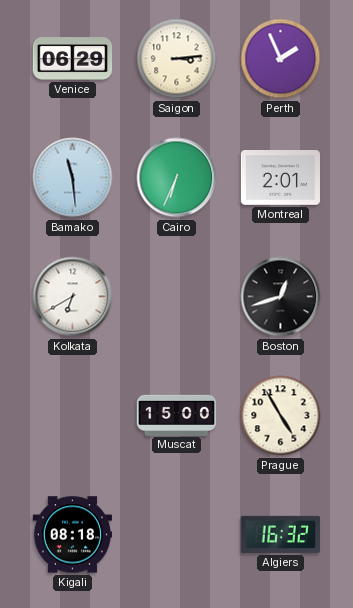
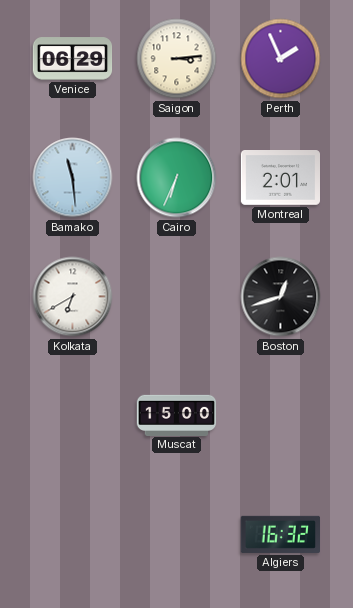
Prague: 4:55 -> none
Kigali: 08:18 -> none
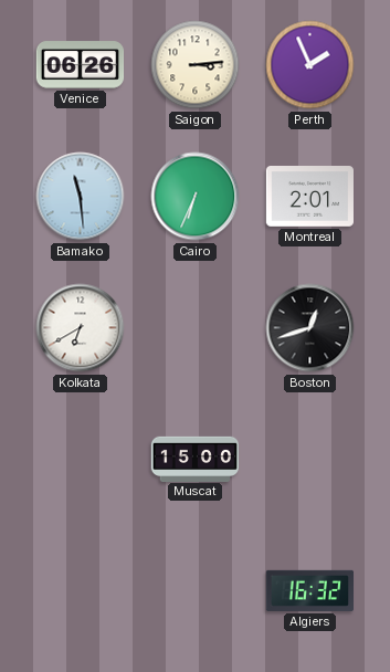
Venice: 06:29 -> 06:26
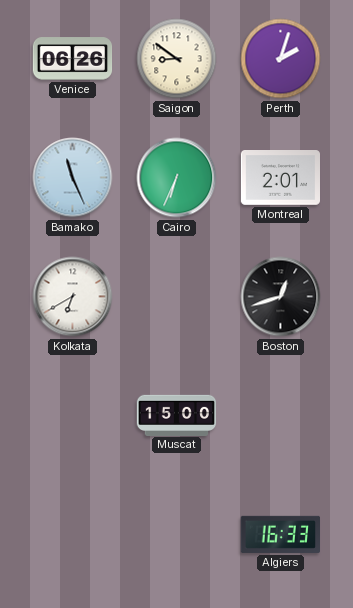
Saigon: 3:14 -> 8:51
Perth: 1:56 -> 2:03
Bamako: 11:29 -> 11:26
Algiers: 16:32 -> 16:33
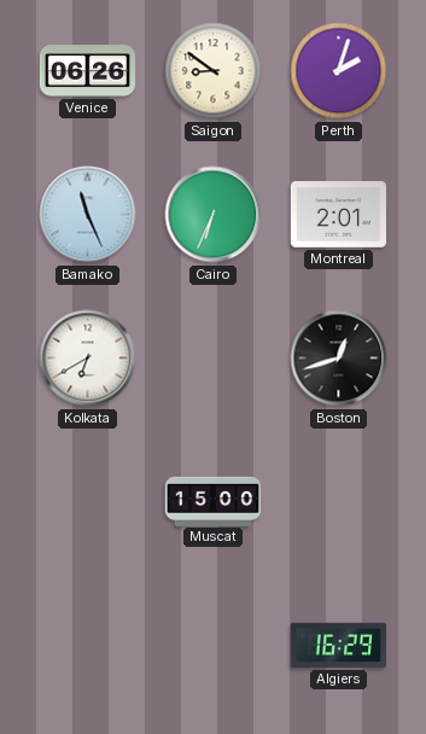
Algiers: 16:33 -> 16:29
